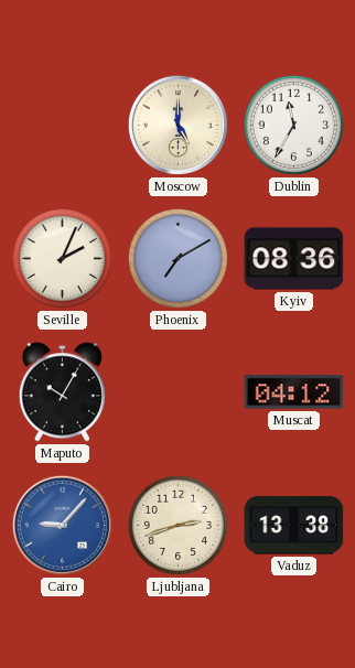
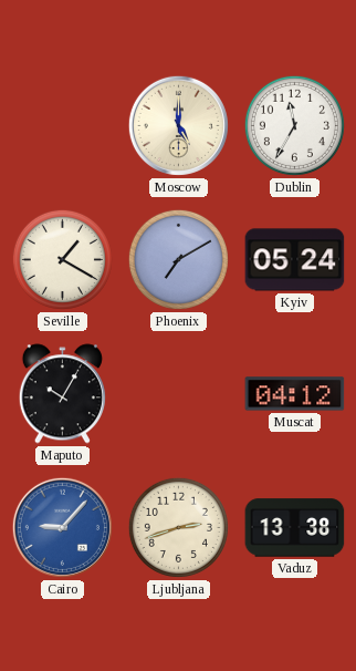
Seville: 2:04 -> 1:20
Kyiv: 08:36 -> 05:24
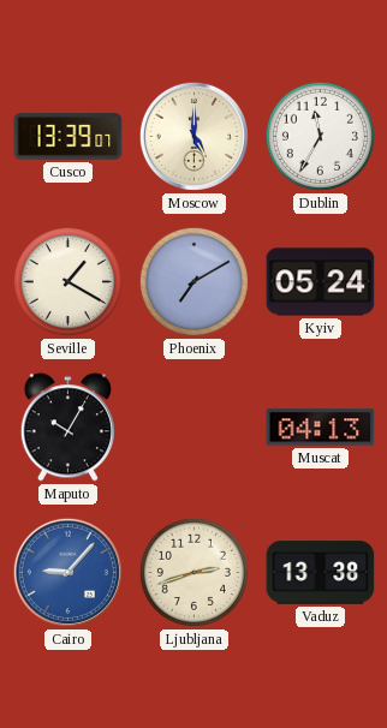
Cusco: none -> 13:39
Muscat: 04:12 -> 04:13
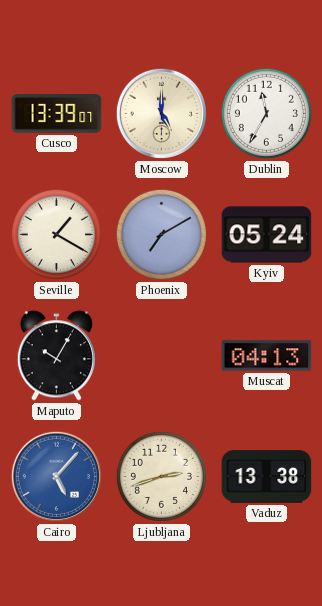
Cairo: 9:07 -> 5:07
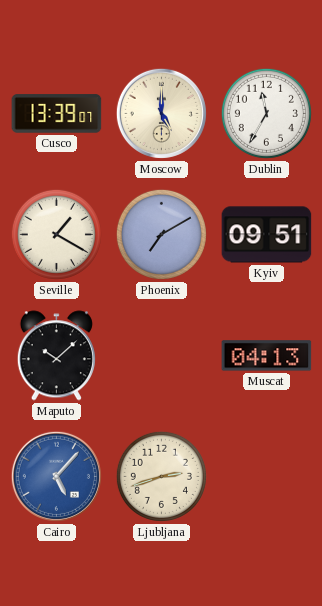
Kyiv: 05:24 -> 09:51
Maputo: 10:05 -> 10:08
Vaduz: 13:38 -> none
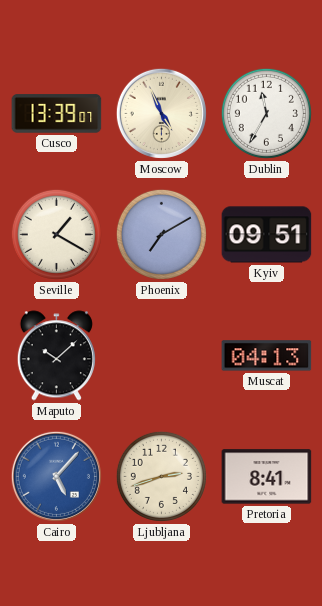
Moscow: 5:00 -> 4:56
Pretoria: none -> 8:41
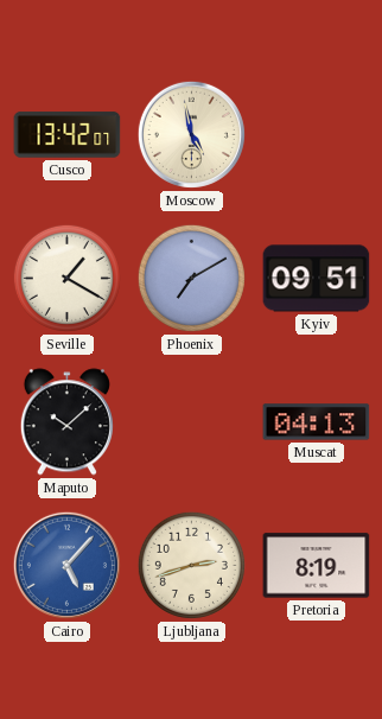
Cusco: 13:39 -> 13:42
Moscow: 4:56 -> 4:58
Dublin: 11:35 -> none
Pretoria: 8:41 -> 8:19
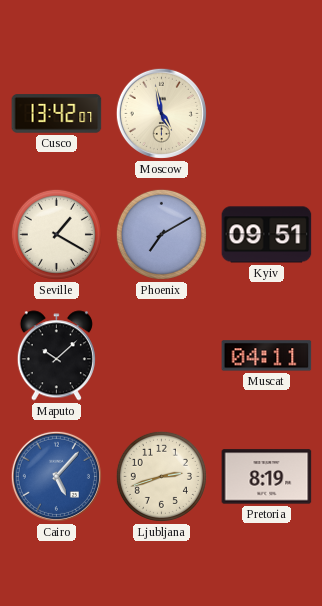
Muscat: 04:13 -> 04:11
